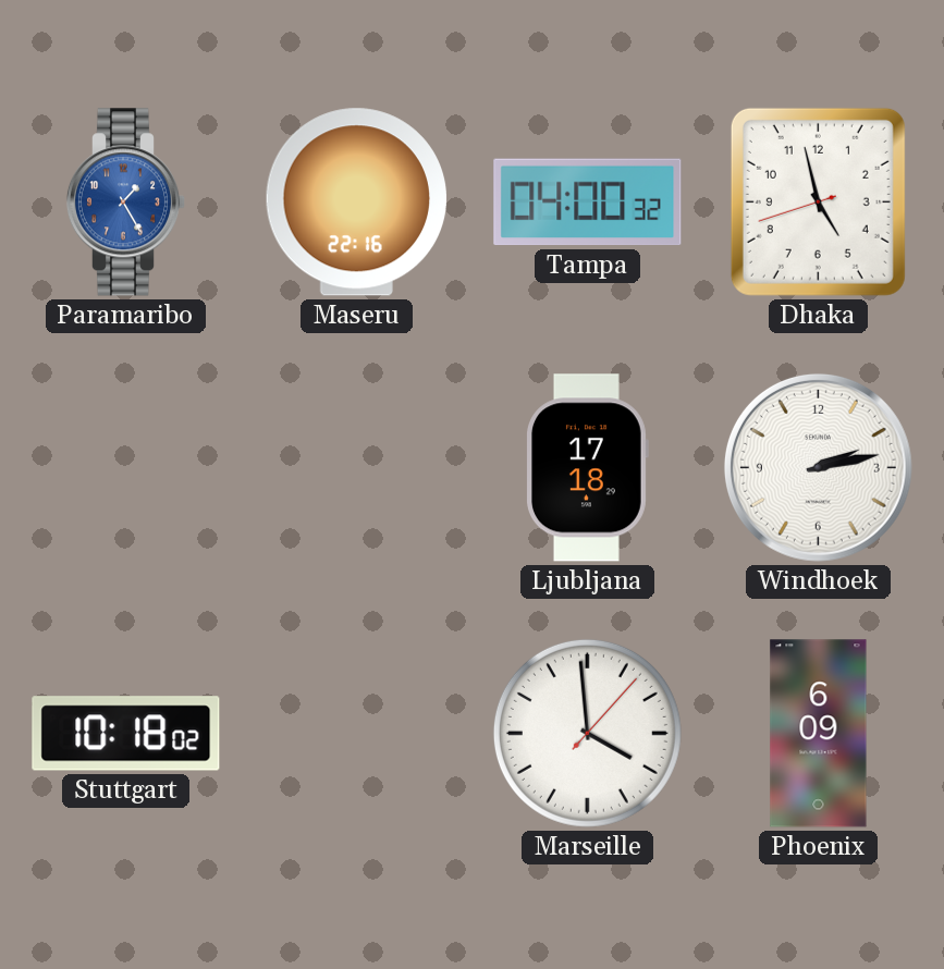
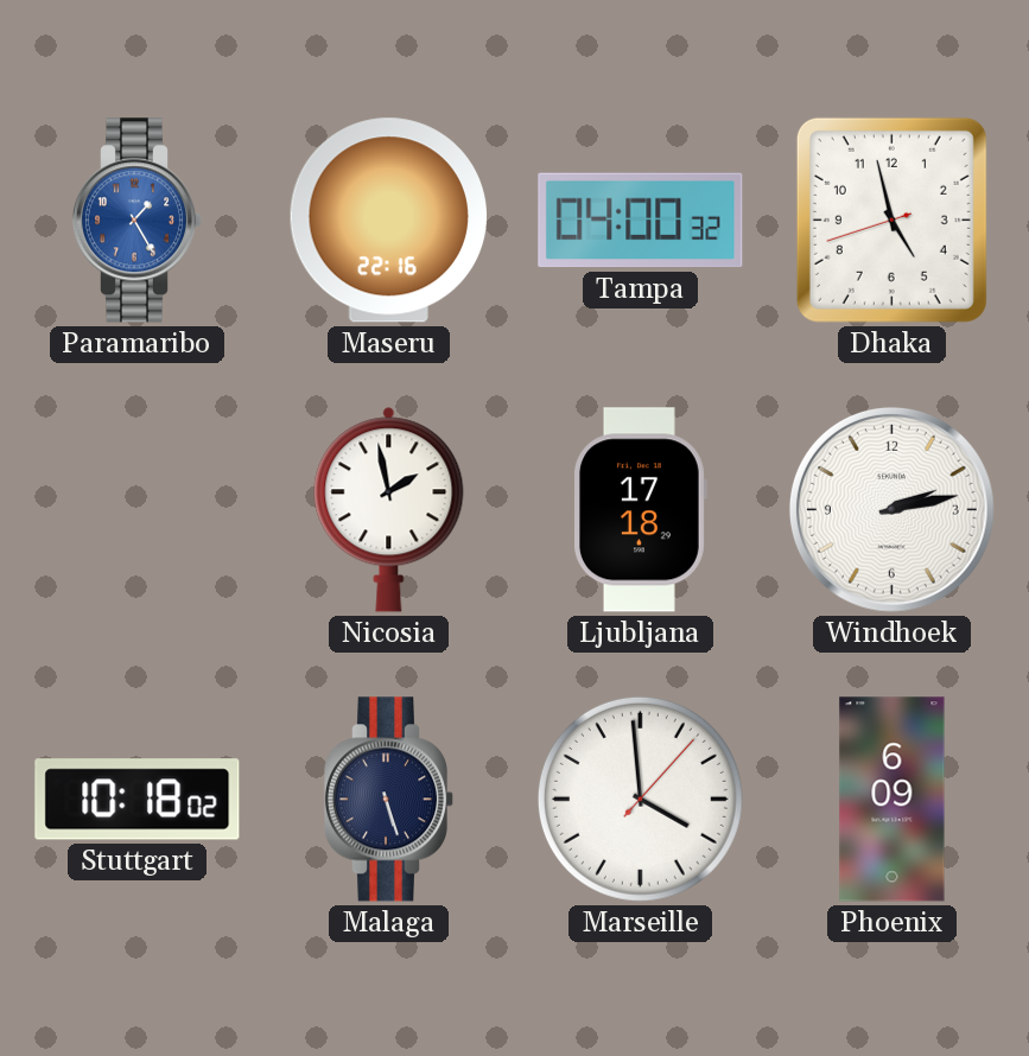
Nicosia: none -> 1:58
Malaga: none -> 5:27
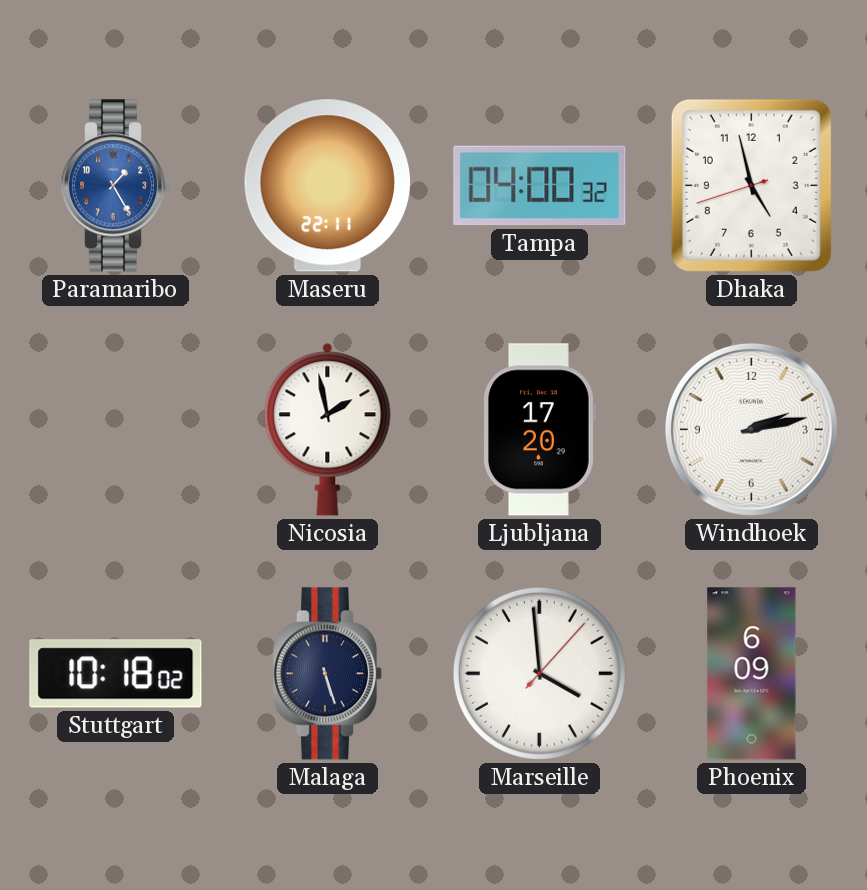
Maseru: 22:16 -> 22:11
Ljubljana: 17:18 -> 17:20
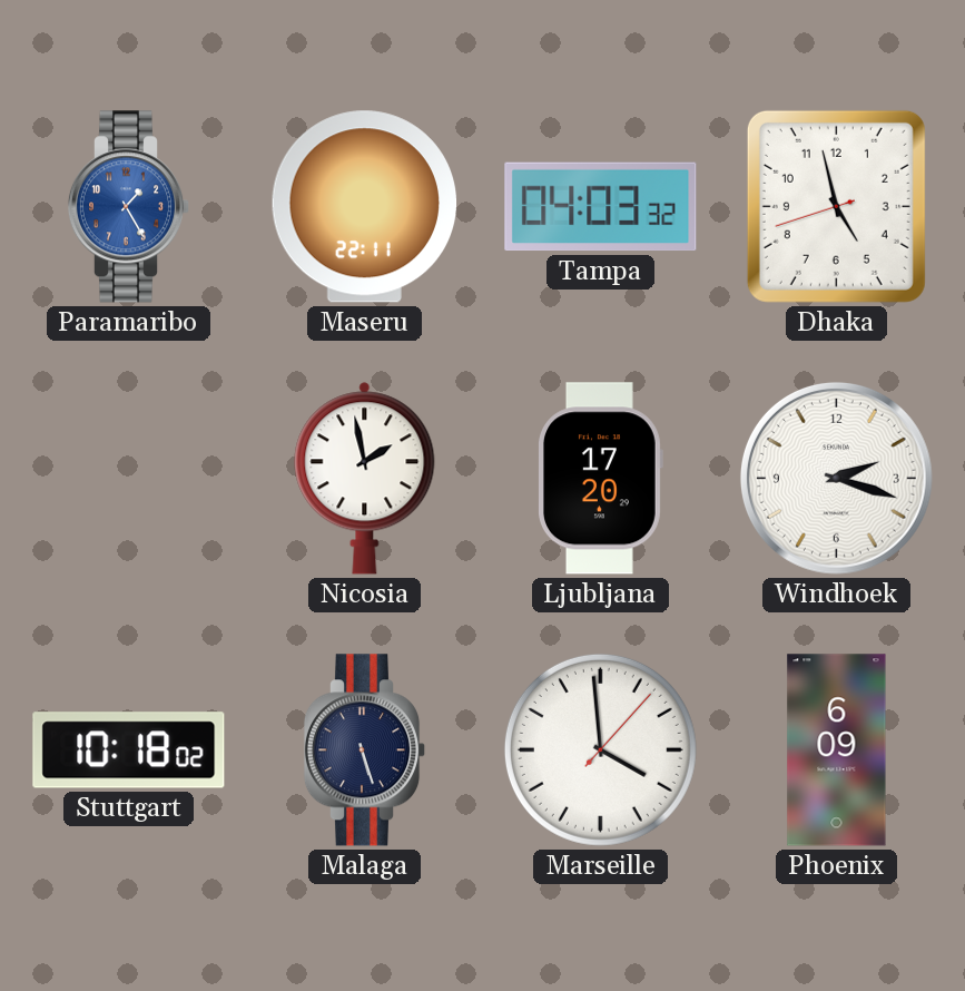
Tampa: 04:00 -> 04:03
Windhoek: 2:13 -> 2:18
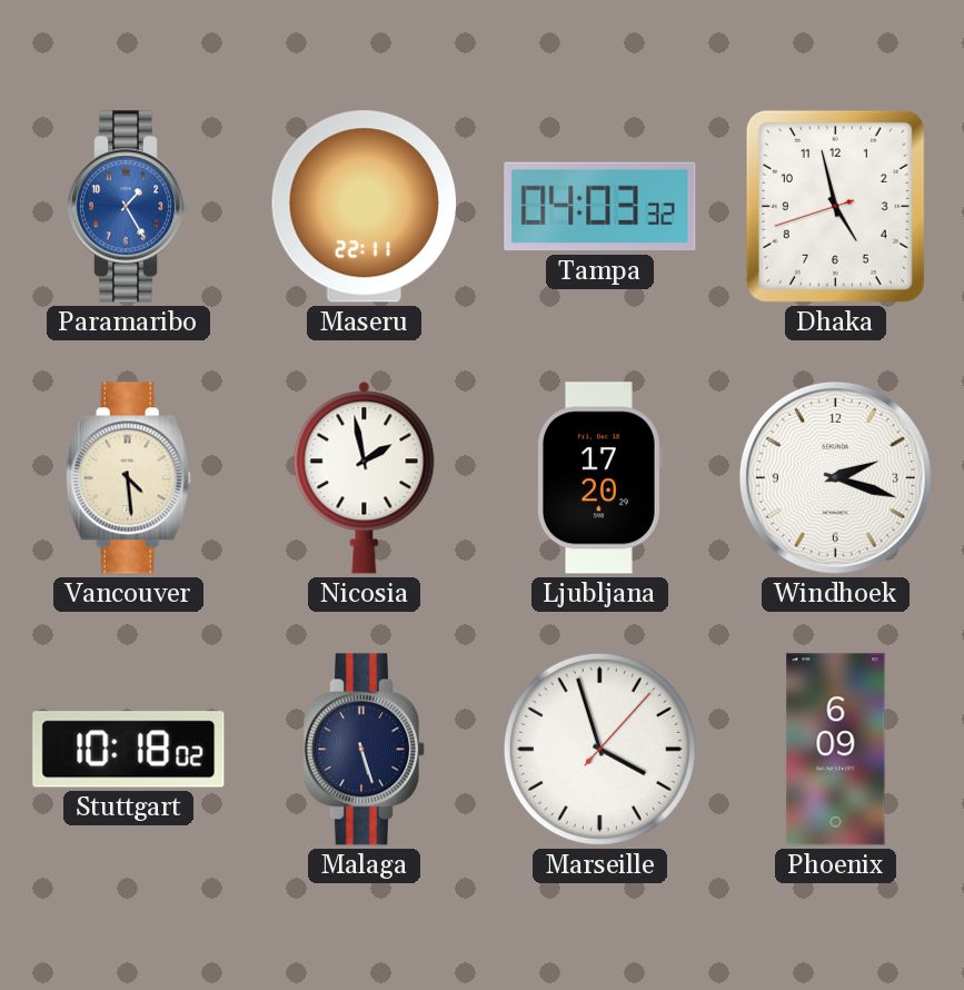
Vancouver: none -> 4:29
Marseille: 3:59 -> 3:57
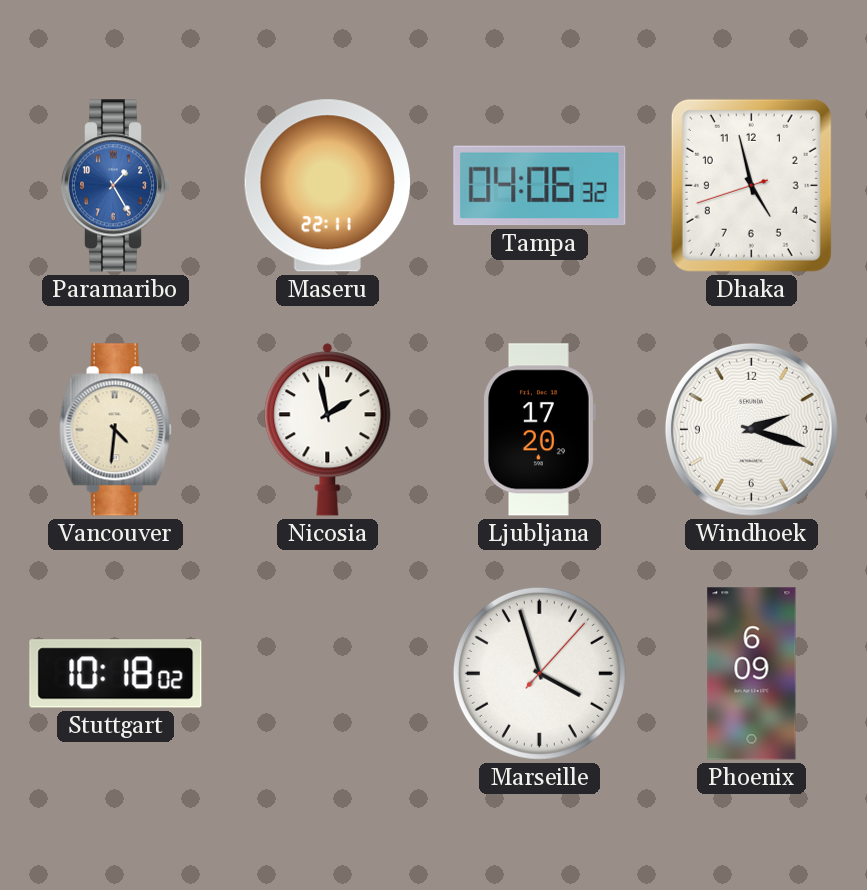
Tampa: 04:03 -> 04:06
Vancouver: 4:29 -> 4:31
Malaga: 5:27 -> none
